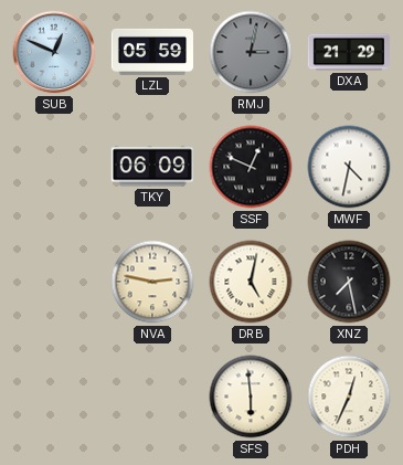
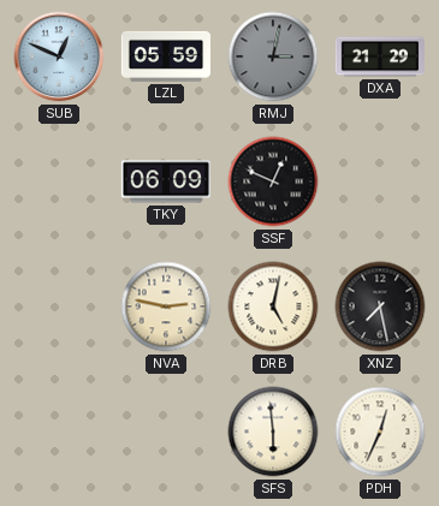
MWF: 4:32 -> none
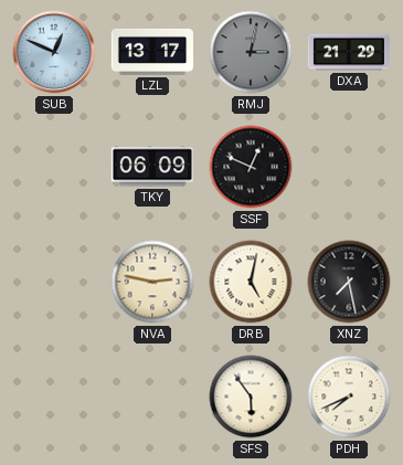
LZL: 05:59 -> 13:17
SFS: 5:59 -> 5:54
PDH: 12:34 -> 7:41
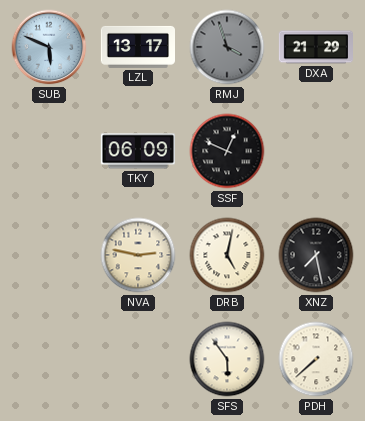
SUB: 12:49 -> 5:49
RMJ: 3:02 -> 3:57
PDH: 7:41 -> 7:38
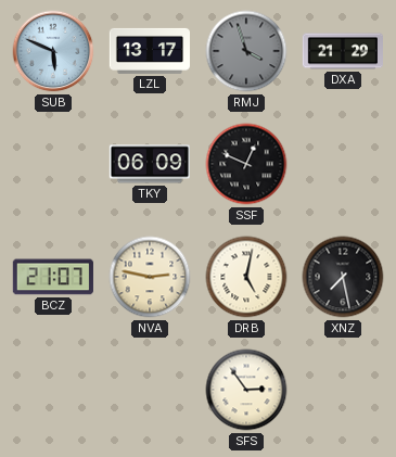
BCZ: none -> 21:07
SFS: 5:54 -> 2:54
PDH: 7:38 -> none
